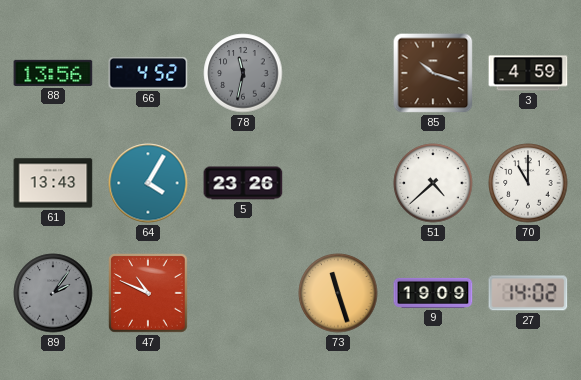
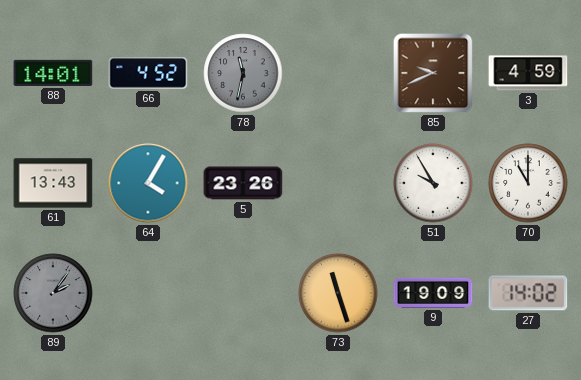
88: 13:56 -> 14:01
85: 10:18 -> 9:41
51: 4:38 -> 9:55
47: 10:49 -> none
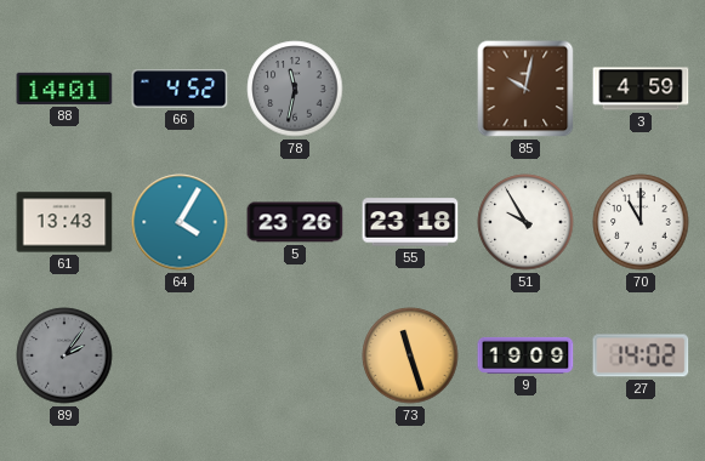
85: 9:41 -> 10:02
55: none -> 23:18
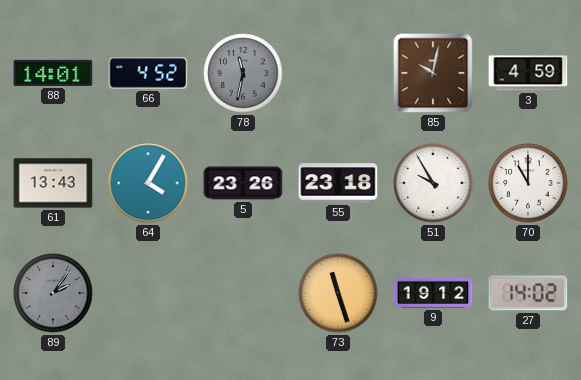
9: 19:09 -> 19:12
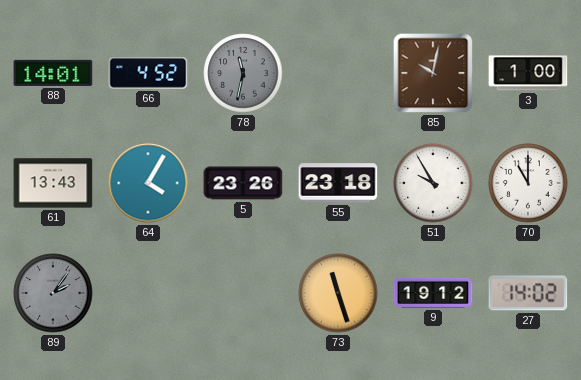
3: 4:59 -> 1:00
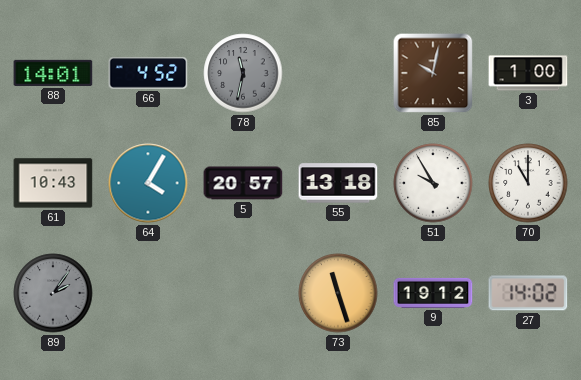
61: 13:43 -> 10:43
5: 23:26 -> 20:57
55: 23:18 -> 13:18
